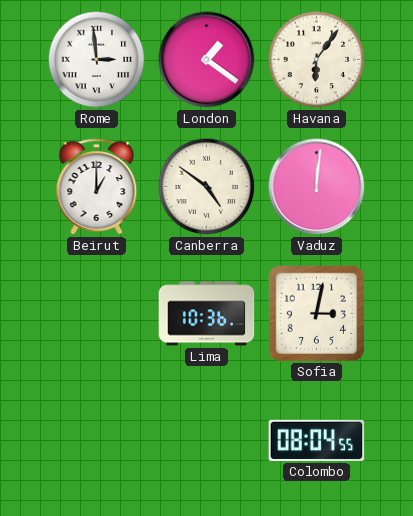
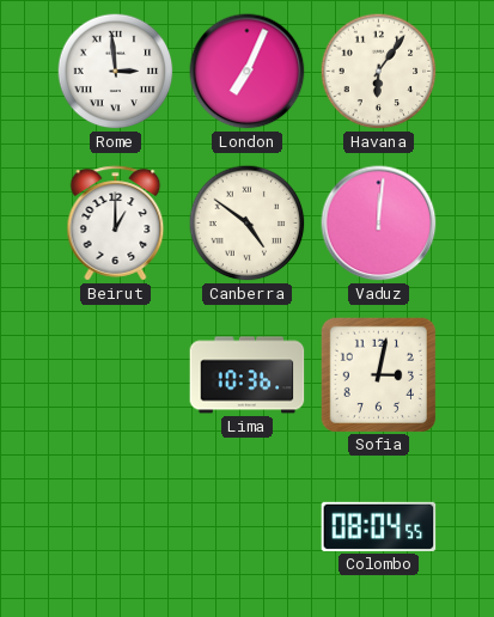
London: 1:21 -> 7:04
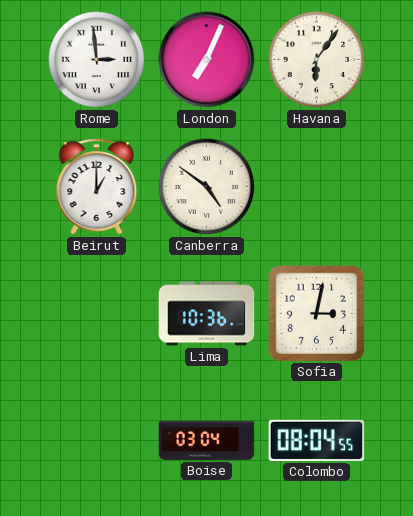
Vaduz: 12:01 -> none
Boise: none -> 03:04
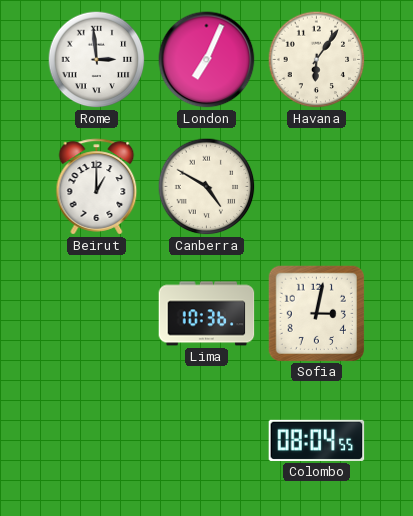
Canberra: 4:51 -> 4:50
Boise: 03:04 -> none
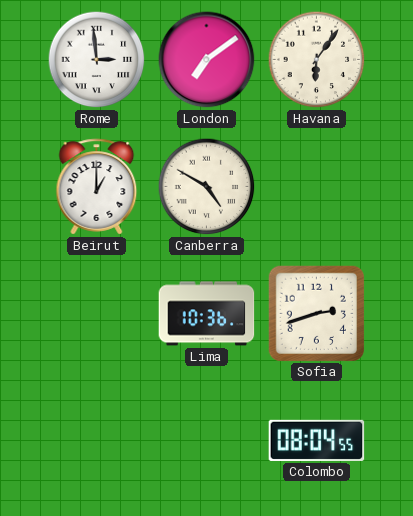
London: 7:04 -> 7:09
Sofia: 3:02 -> 2:42
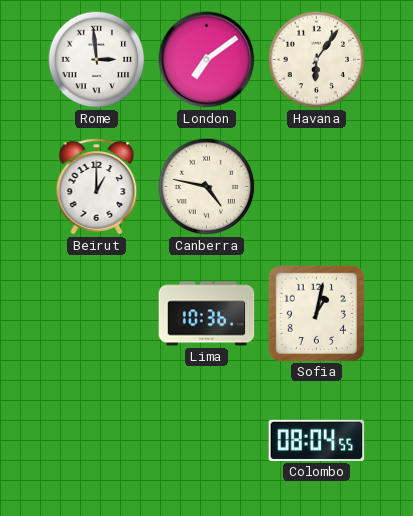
Canberra: 4:50 -> 4:47
Sofia: 2:42 -> 1:02
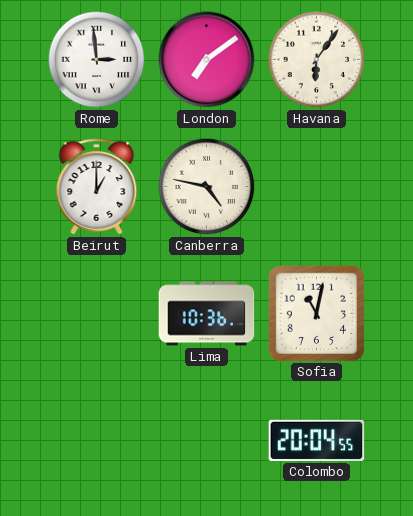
Sofia: 1:02 -> 11:02
Colombo: 08:04 -> 20:04
